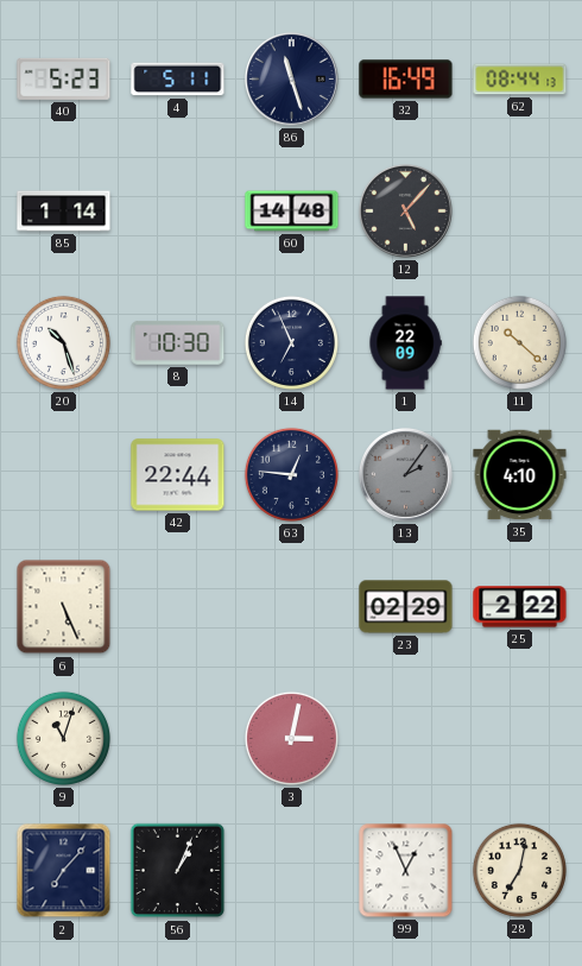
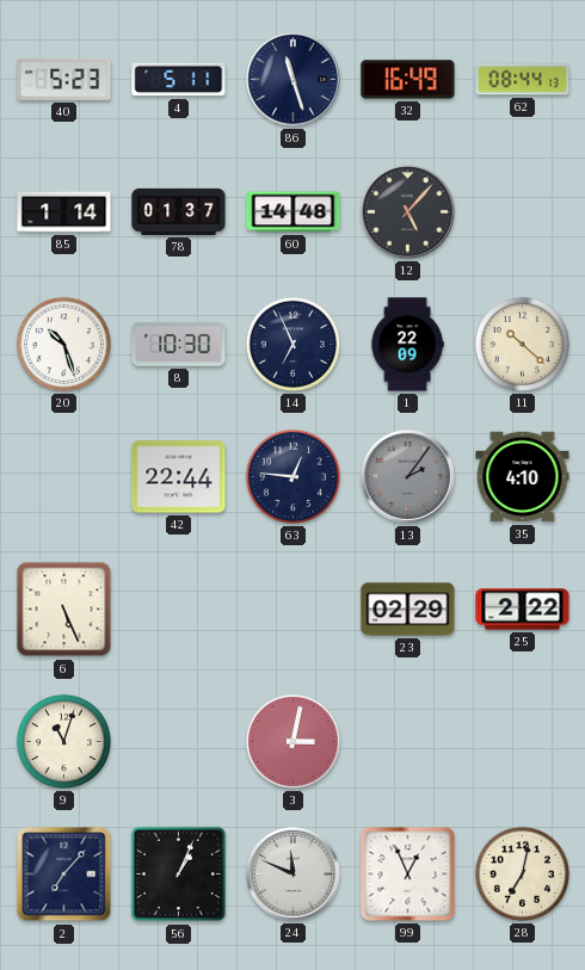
78: none -> 01:37
24: none -> 11:49
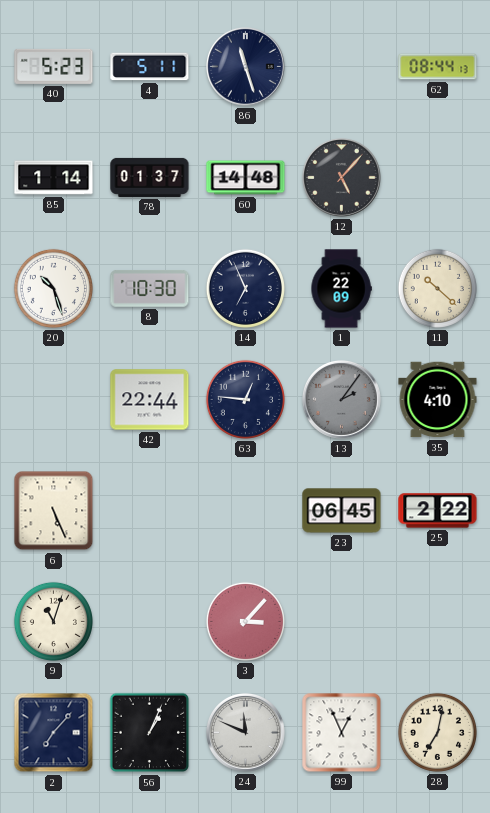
32: 16:49 -> none
23: 02:29 -> 06:45
3: 3:02 -> 3:07
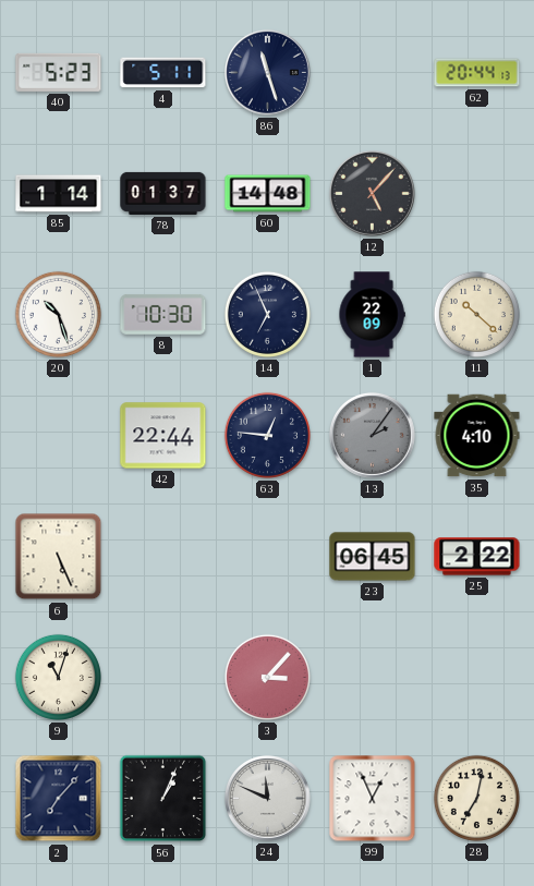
62: 08:44 -> 20:44
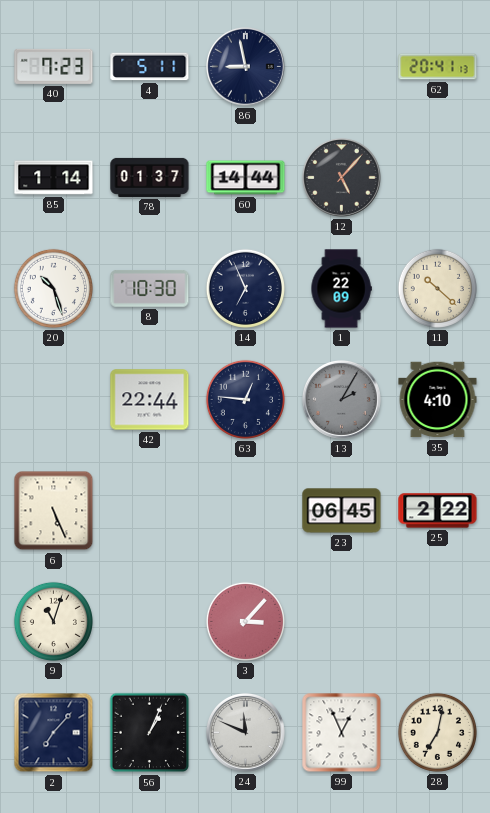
40: 5:23 -> 7:23
86: 11:27 -> 8:58
62: 20:44 -> 20:41
60: 14:48 -> 14:44
13: 2:06 -> 2:05
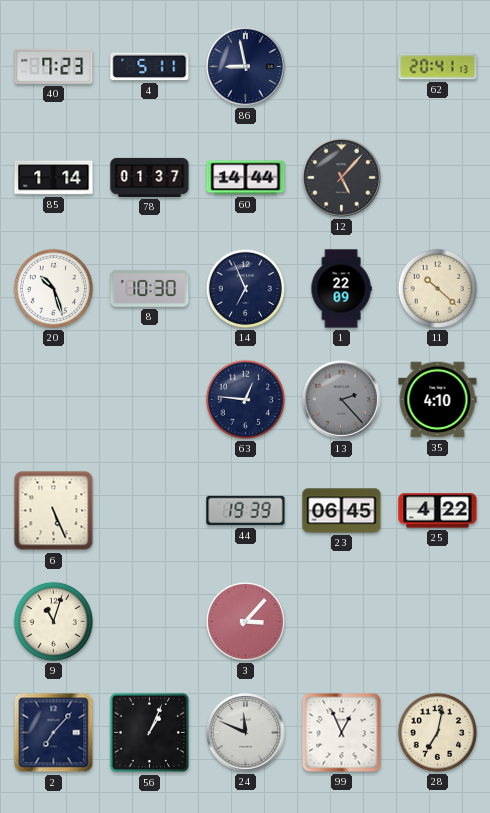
42: 22:44 -> none
13: 2:05 -> 2:23
44: none -> 19:39
25: 2:22 -> 4:22
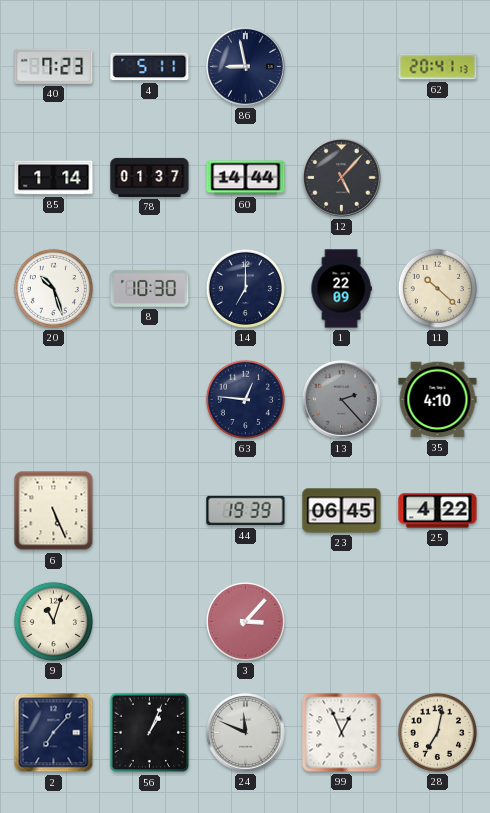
14: 6:56 -> 7:00
